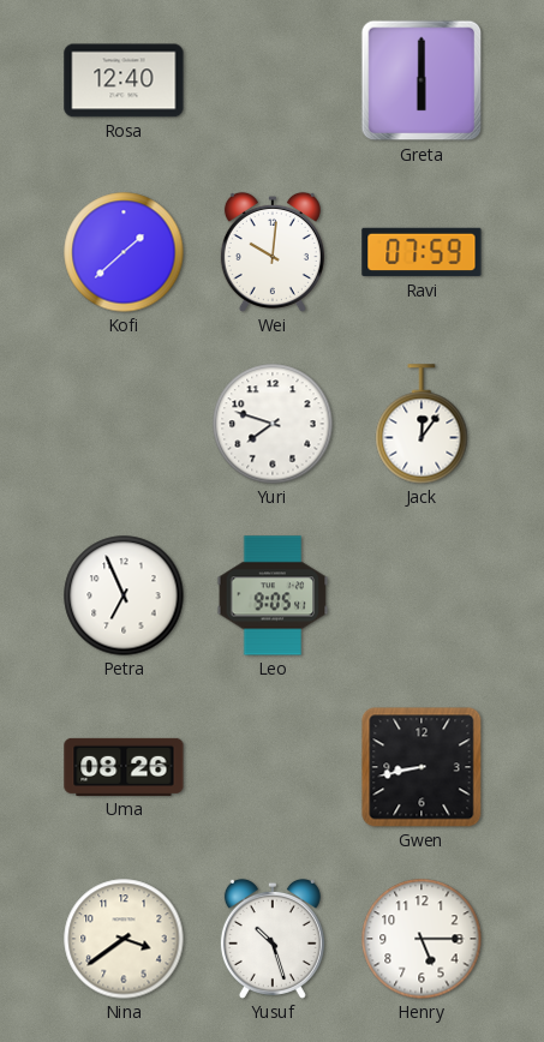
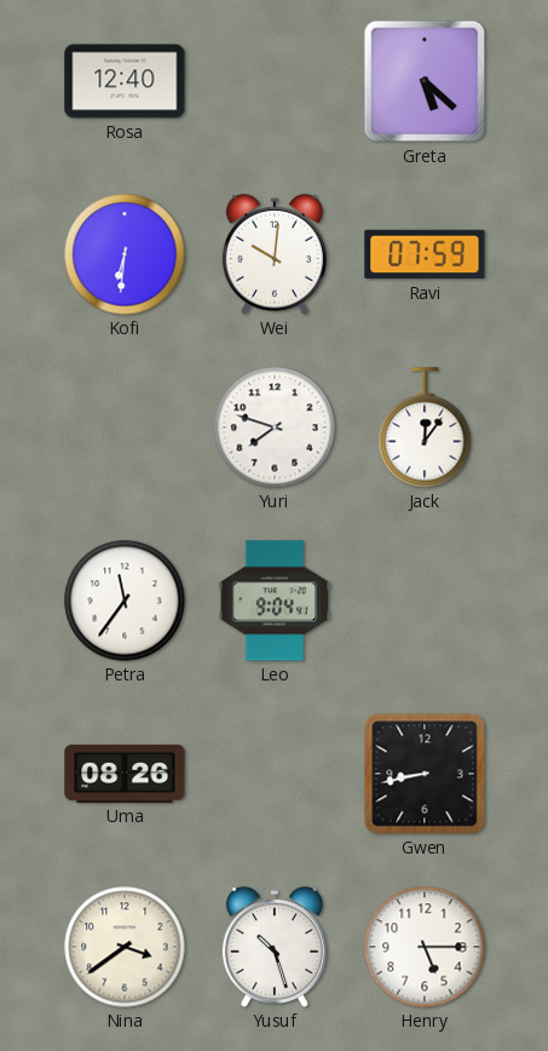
Greta: 6:00 -> 5:22
Kofi: 1:38 -> 6:31
Petra: 6:56 -> 11:36
Leo: 9:05 -> 9:04
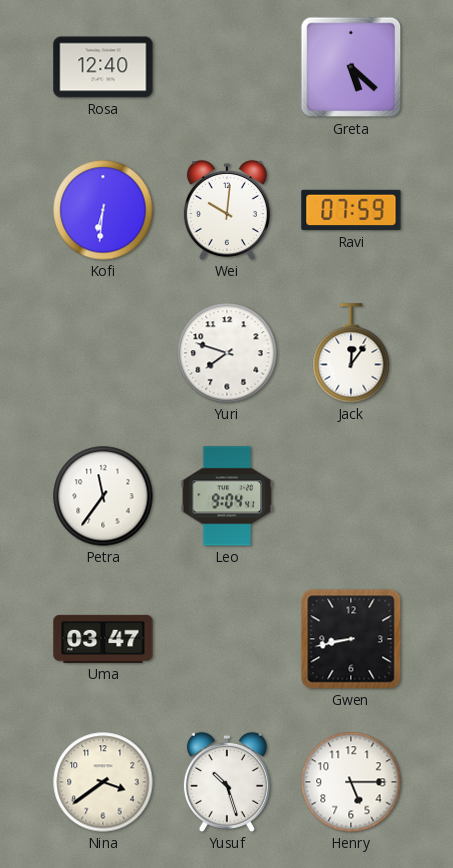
Uma: 08:26 -> 03:47
